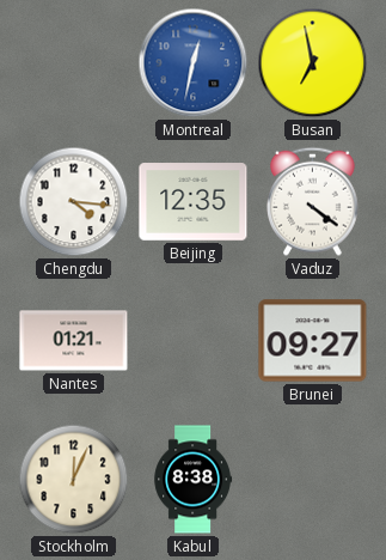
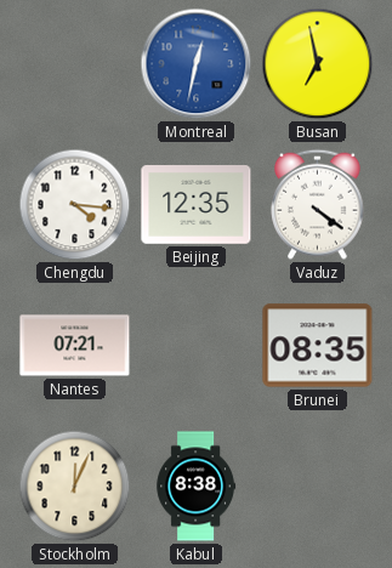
Nantes: 01:21 -> 07:21
Brunei: 09:27 -> 08:35
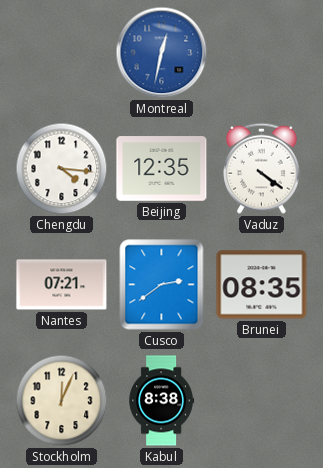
Busan: 6:58 -> none
Cusco: none -> 2:39
